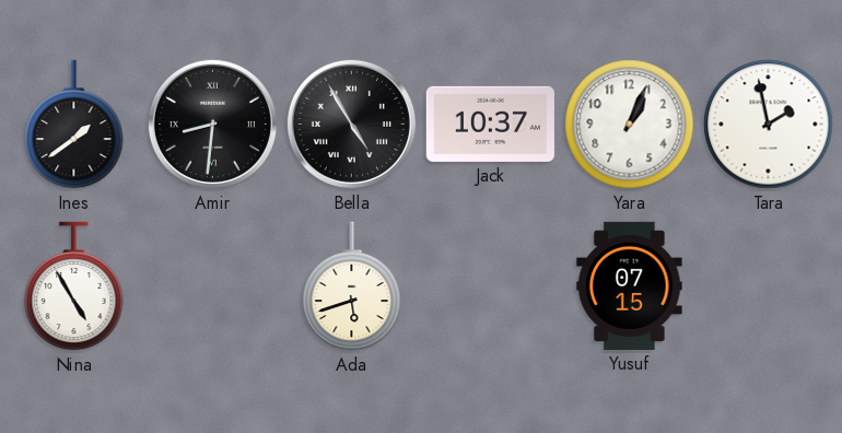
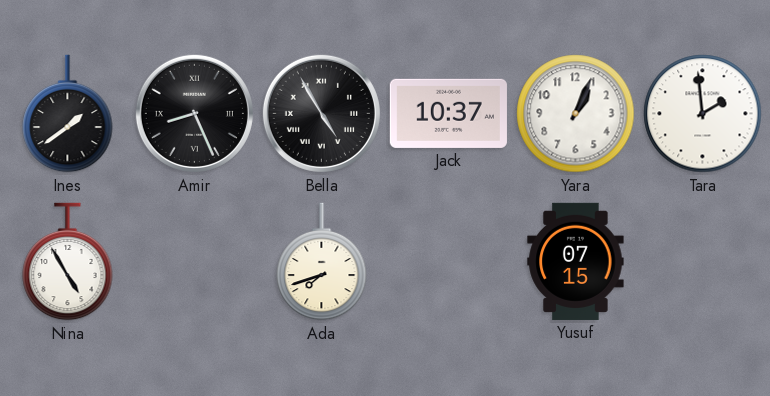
Amir: 8:31 -> 8:26
Tara: 1:58 -> 1:59
Ada: 5:42 -> 7:42
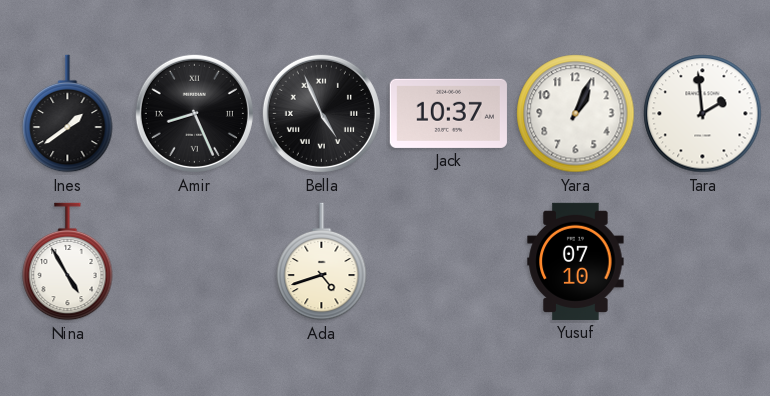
Bella: 4:55 -> 4:56
Ada: 7:42 -> 4:42
Yusuf: 07:15 -> 07:10
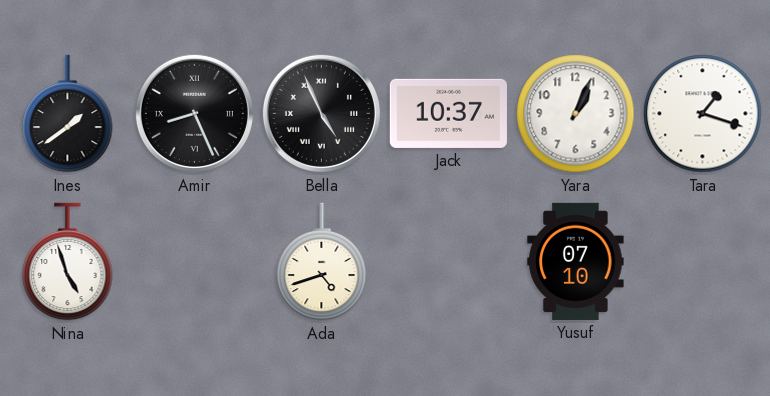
Tara: 1:59 -> 1:18
Nina: 4:55 -> 4:57
